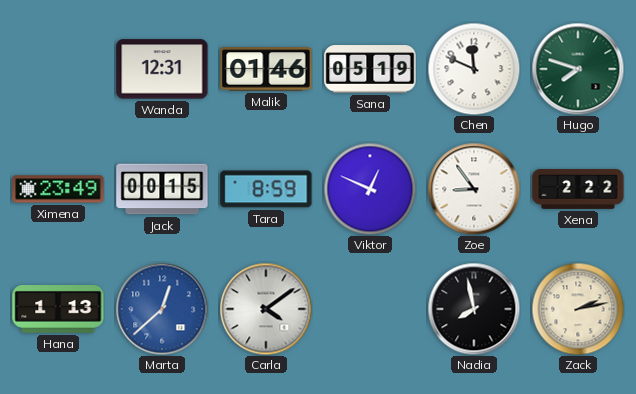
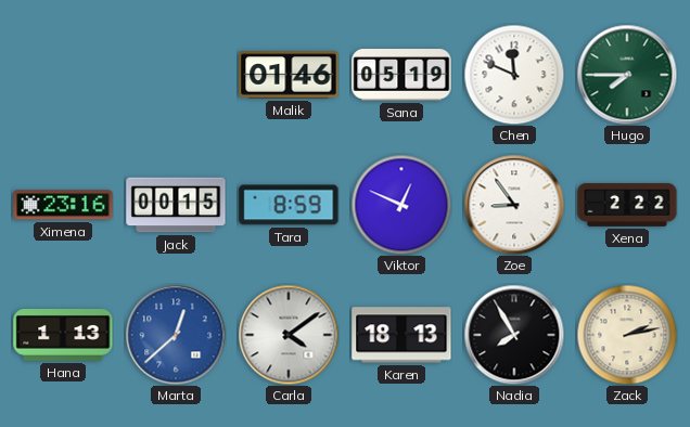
Wanda: 12:31 -> none
Hugo: 7:48 -> 7:45
Ximena: 23:49 -> 23:16
Karen: none -> 18:13
Nadia: 7:58 -> 7:55
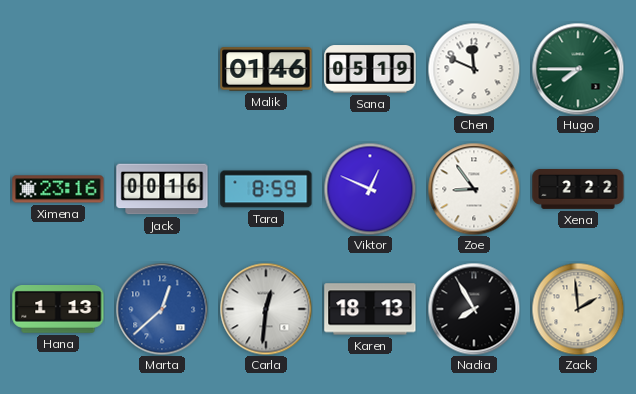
Jack: 00:15 -> 00:16
Carla: 4:09 -> 12:31
Zack: 2:13 -> 1:59
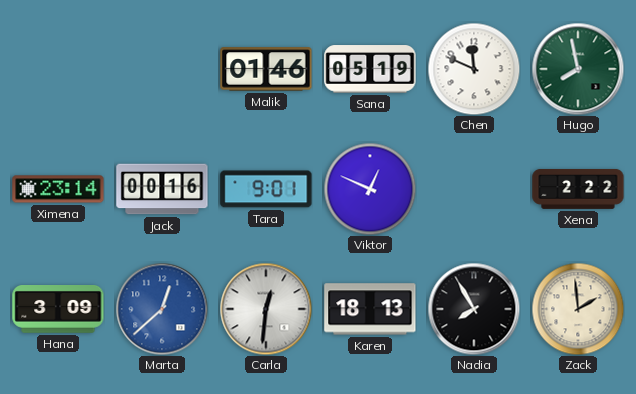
Hugo: 7:45 -> 7:58
Ximena: 23:16 -> 23:14
Tara: 8:59 -> 9:01
Zoe: 8:54 -> none
Hana: 1:13 -> 3:09
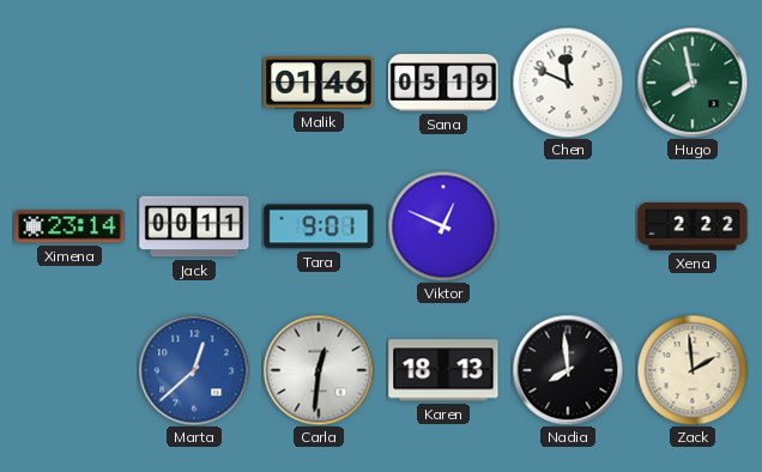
Jack: 00:16 -> 00:11
Hana: 3:09 -> none
Nadia: 7:55 -> 7:59
